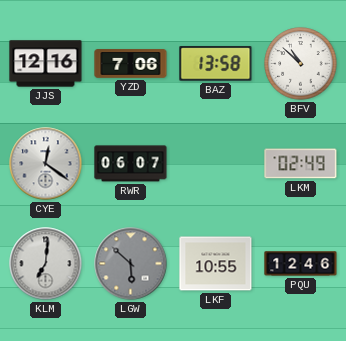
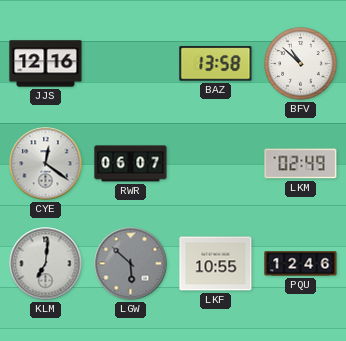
YZD: 7:06 -> none
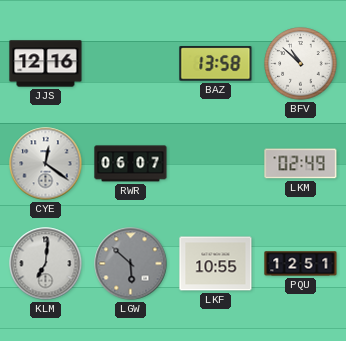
PQU: 12:46 -> 12:51
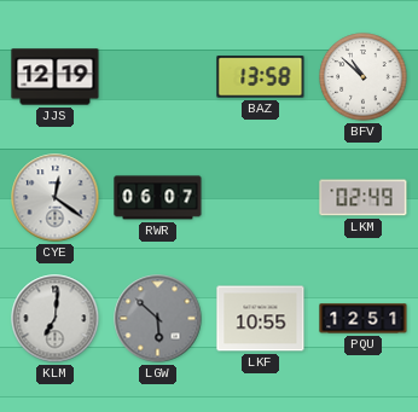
JJS: 12:16 -> 12:19
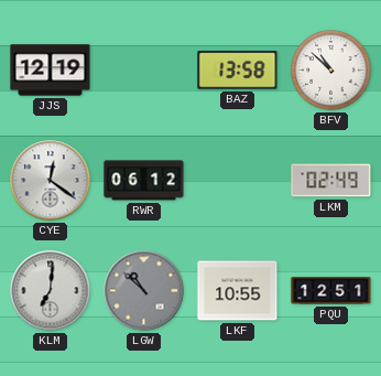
RWR: 06:07 -> 06:12
LGW: 5:52 -> 10:52
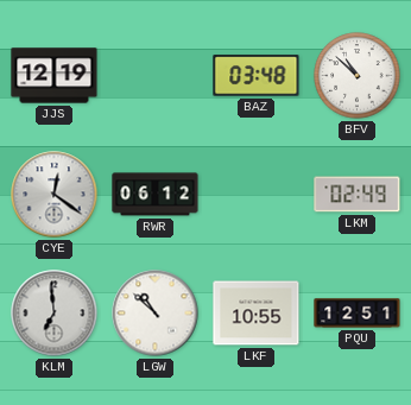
BAZ: 13:58 -> 03:48
KLM: 7:01 -> 6:59
LGW dial: grey -> white
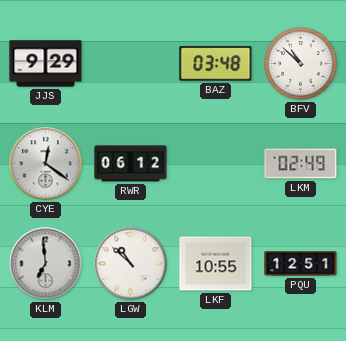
JJS: 12:19 -> 9:29
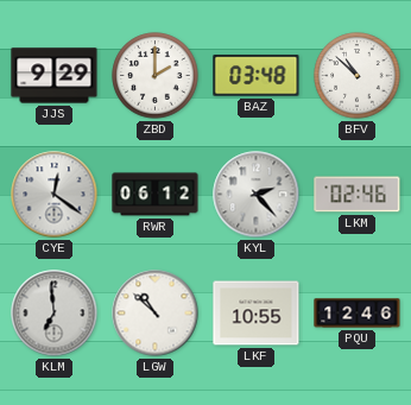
ZBD: none -> 2:00
KYL: none -> 2:23
LKM: 02:49 -> 02:46
PQU: 12:51 -> 12:46
